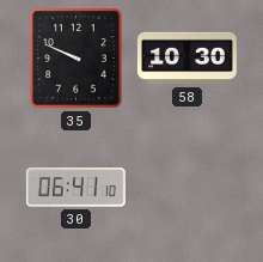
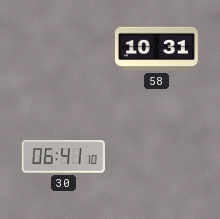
35: 9:49 -> none
58: 10:30 -> 10:31
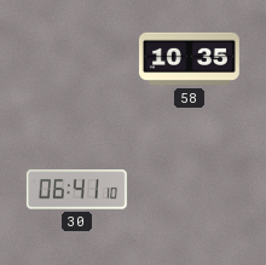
58: 10:31 -> 10:35
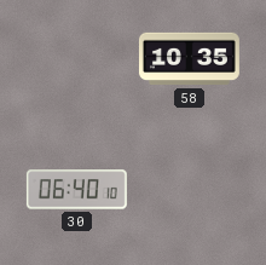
30: 06:41 -> 06:40
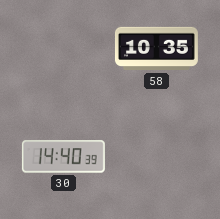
30: 06:40 -> 14:40
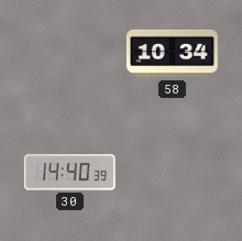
58: 10:35 -> 10:34
